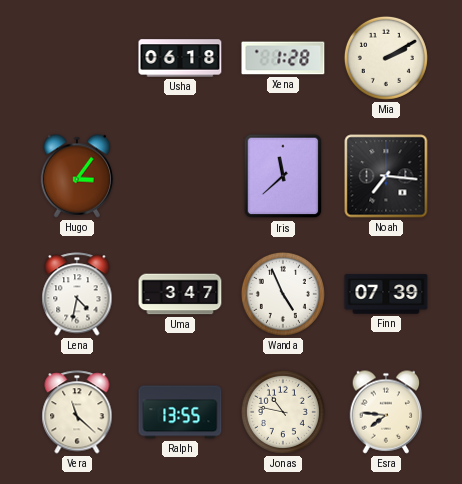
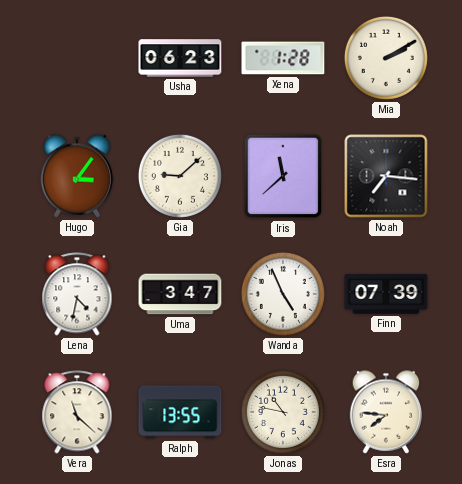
Usha: 06:18 -> 06:23
Gia: none -> 9:08
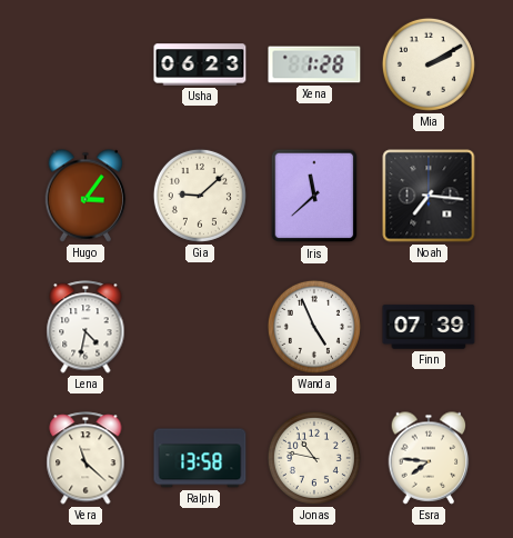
Uma: 3:47 -> none
Ralph: 13:55 -> 13:58
